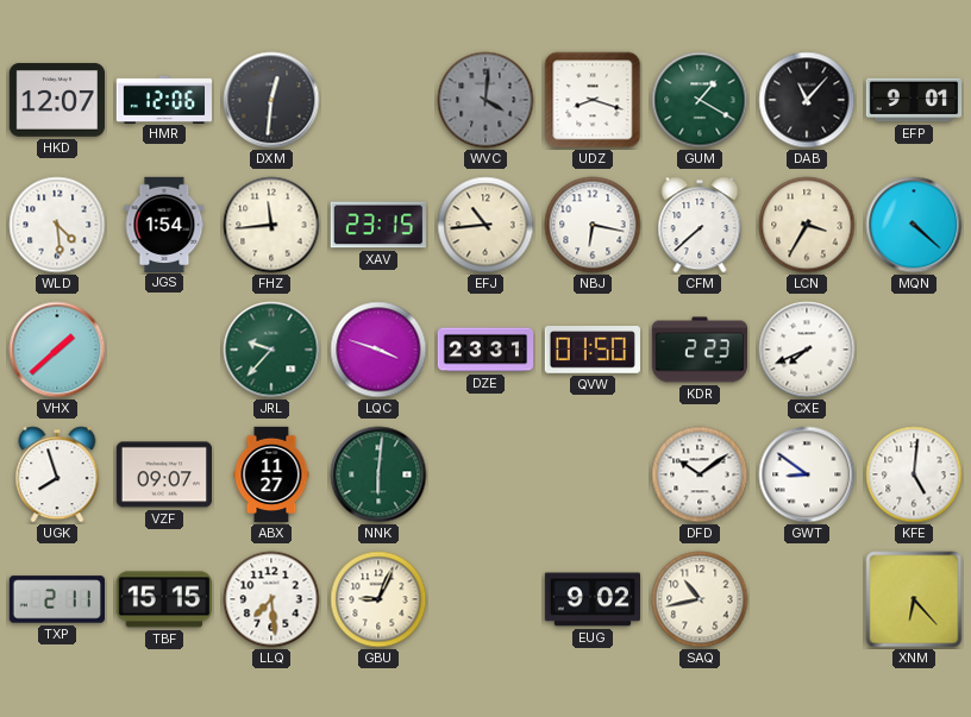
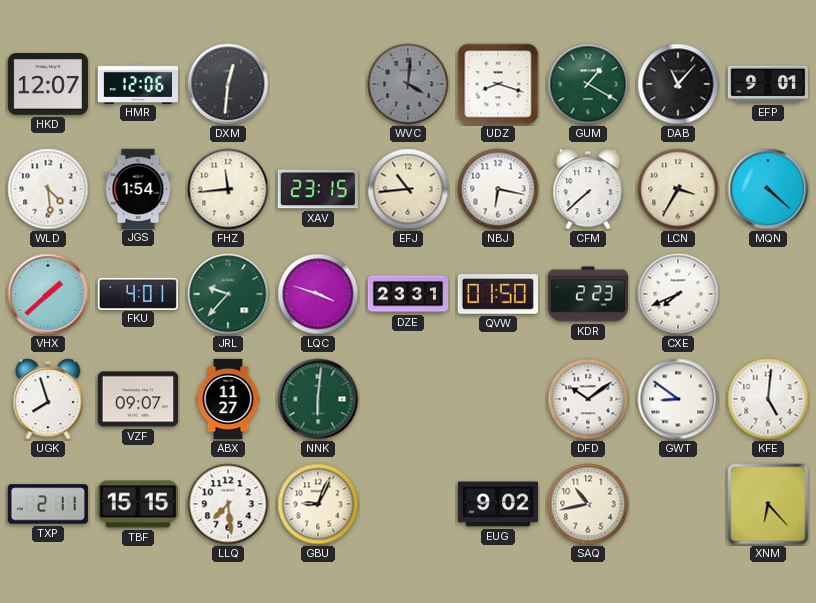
FKU: none -> 4:01
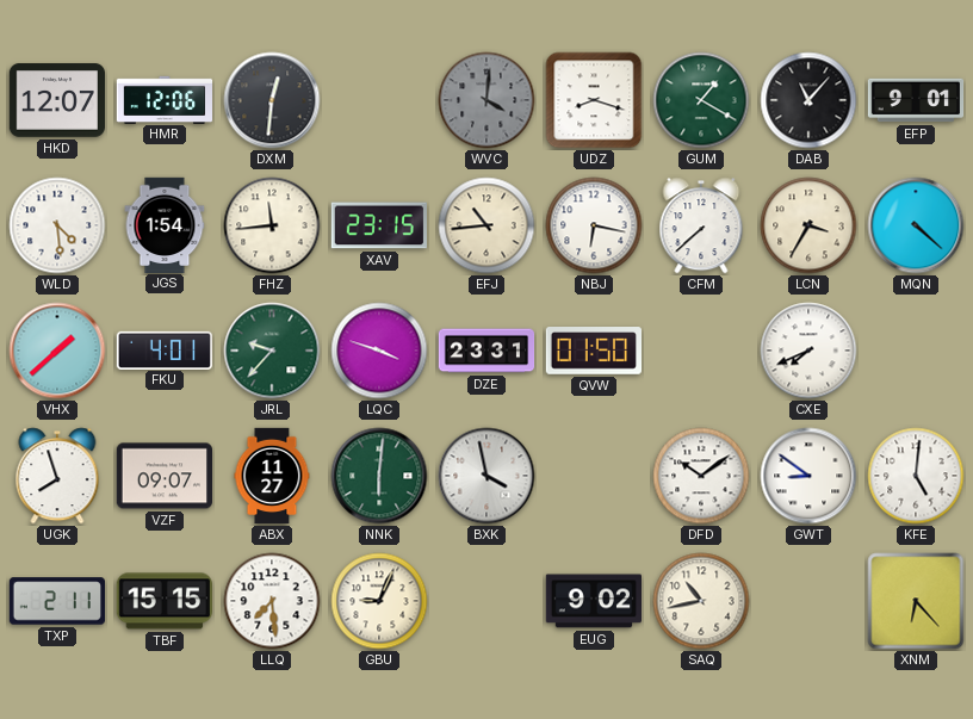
KDR: 2:23 -> none
BXK: none -> 3:58
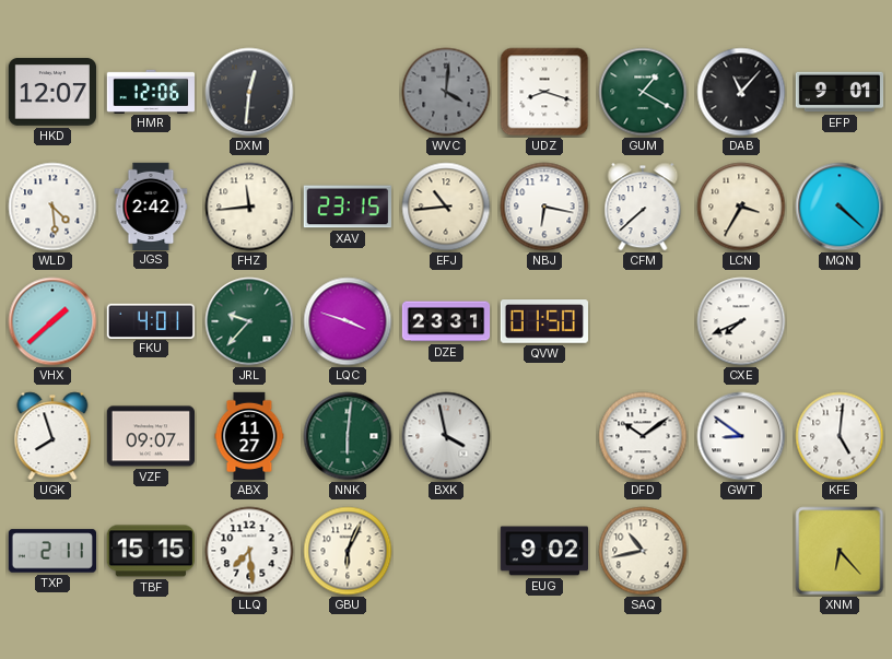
JGS: 1:54 -> 2:42
GBU: 9:04 -> 6:04
